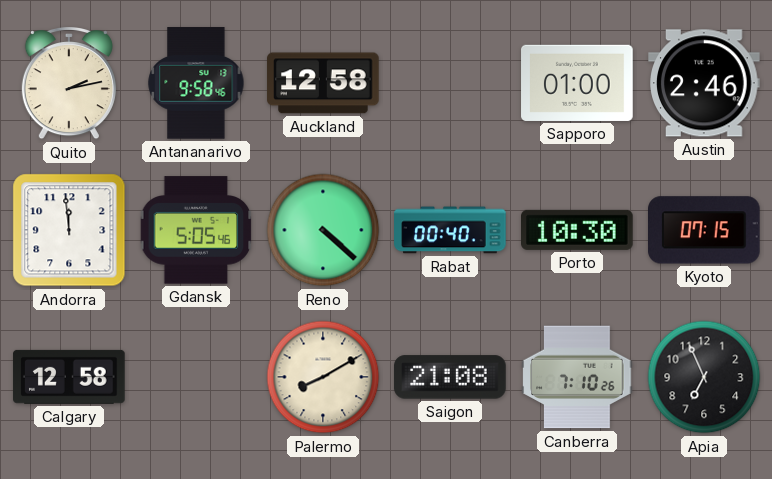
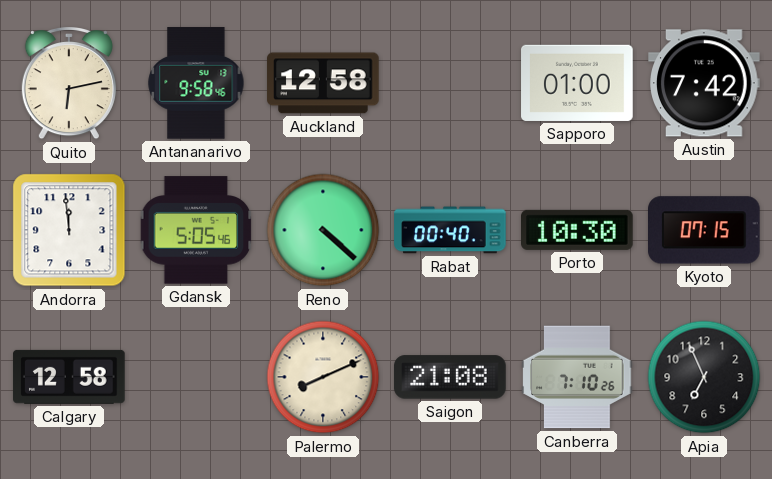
Quito: 2:13 -> 6:13
Austin: 2:46 -> 7:42
Palermo: 8:10 -> 8:11
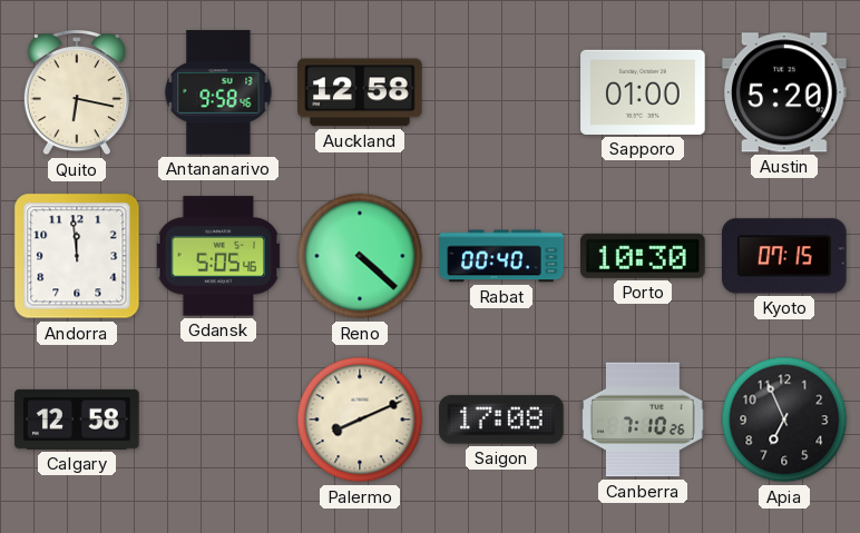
Quito: 6:13 -> 6:17
Austin: 7:42 -> 5:20
Saigon: 21:08 -> 17:08
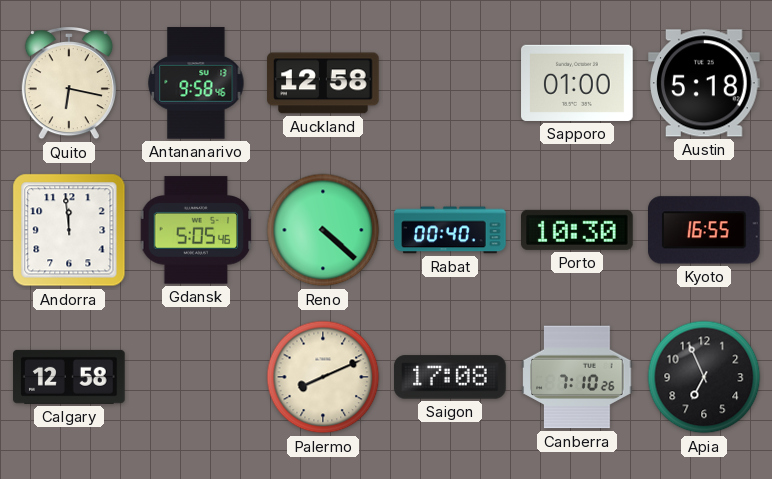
Austin: 5:20 -> 5:18
Kyoto: 07:15 -> 16:55
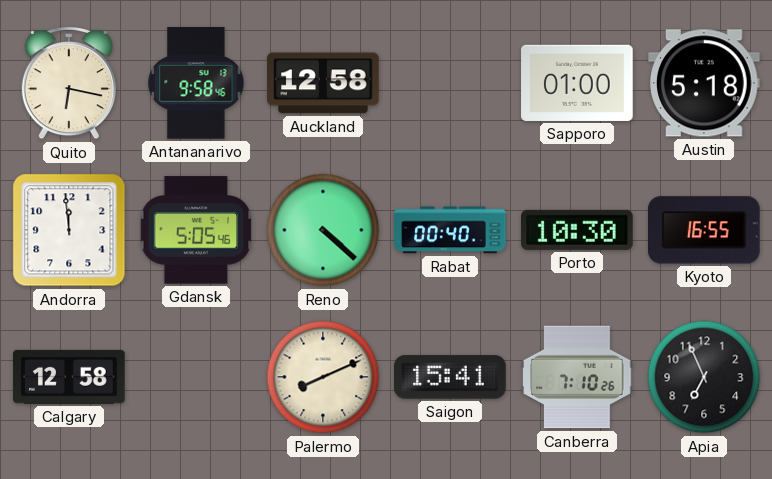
Saigon: 17:08 -> 15:41
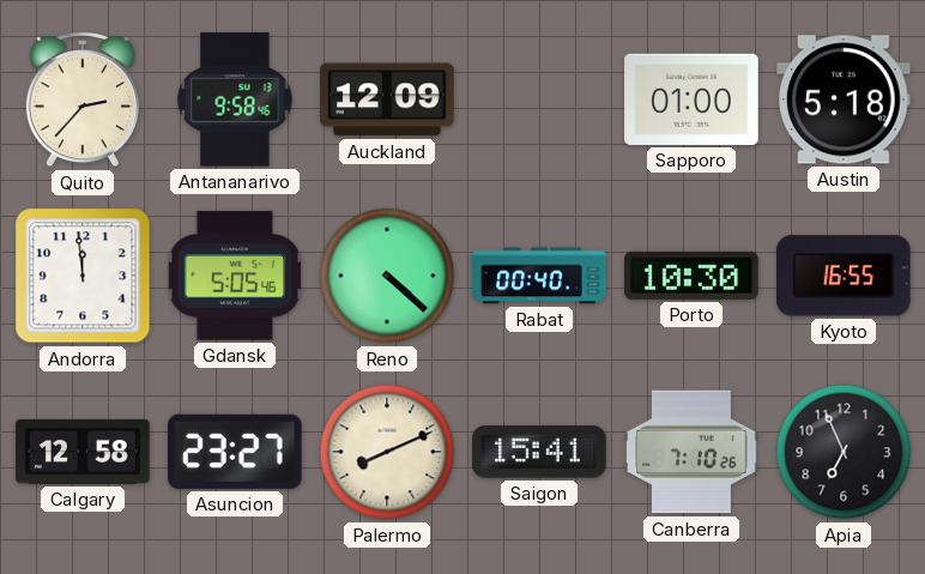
Quito: 6:17 -> 2:37
Auckland: 12:58 -> 12:09
Asuncion: none -> 23:27
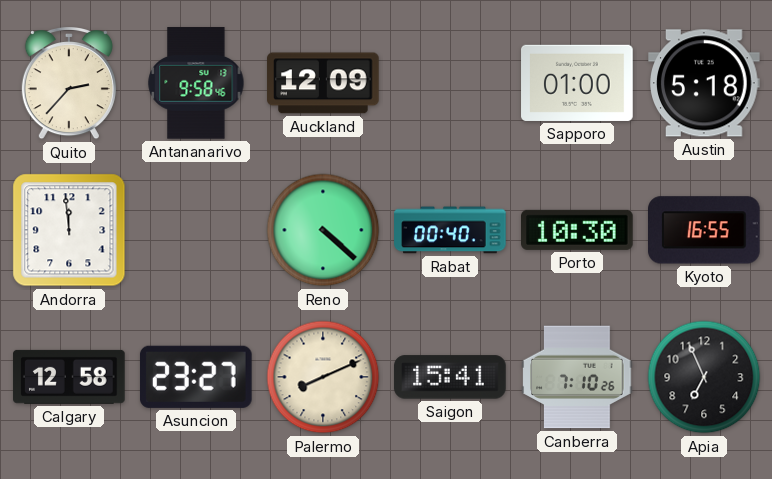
Gdansk: 5:05 -> none
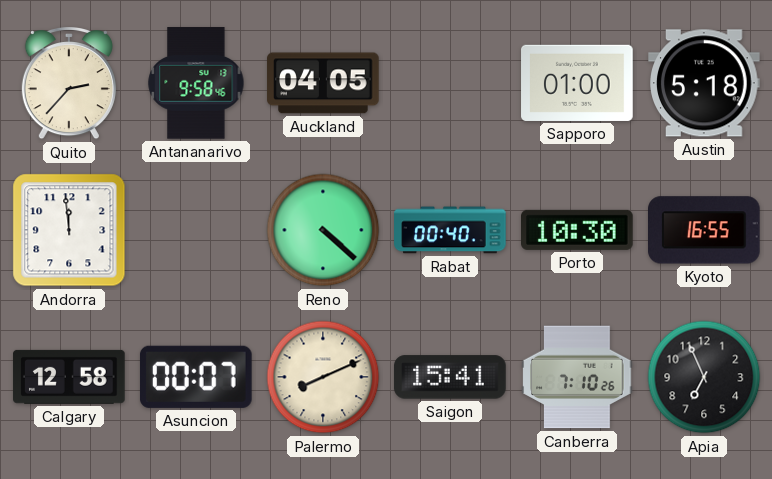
Auckland: 12:09 -> 04:05
Asuncion: 23:27 -> 00:07
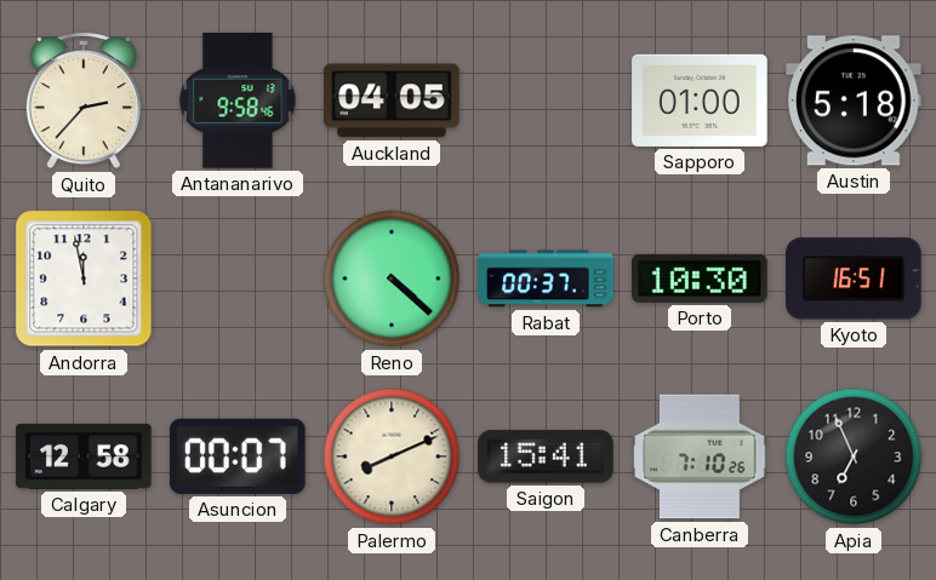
Andorra: 11:59 -> 11:58
Rabat: 00:40 -> 00:37
Kyoto: 16:55 -> 16:51
